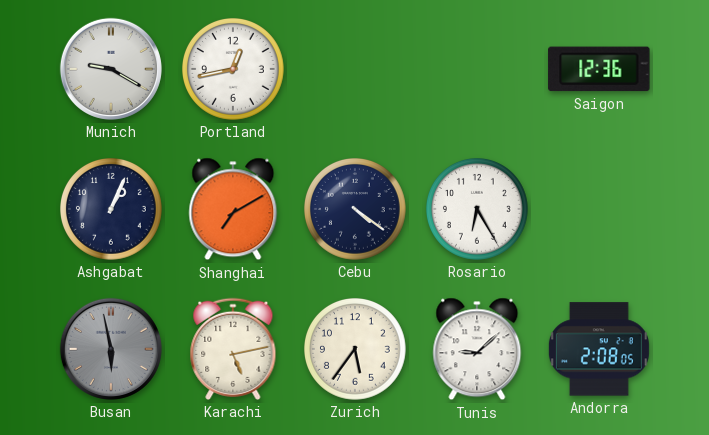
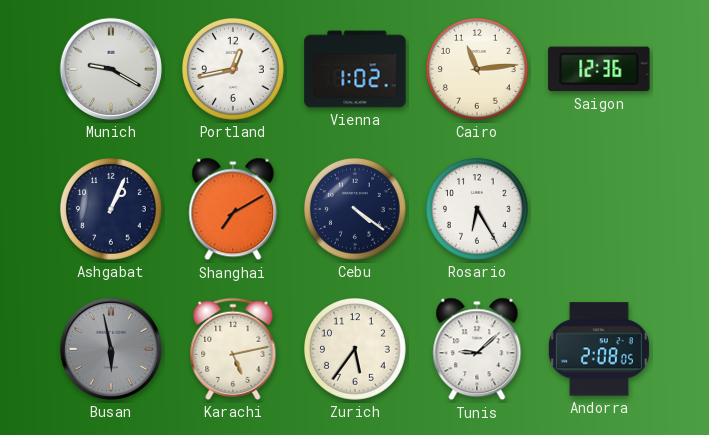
Vienna: none -> 1:02
Cairo: none -> 11:14
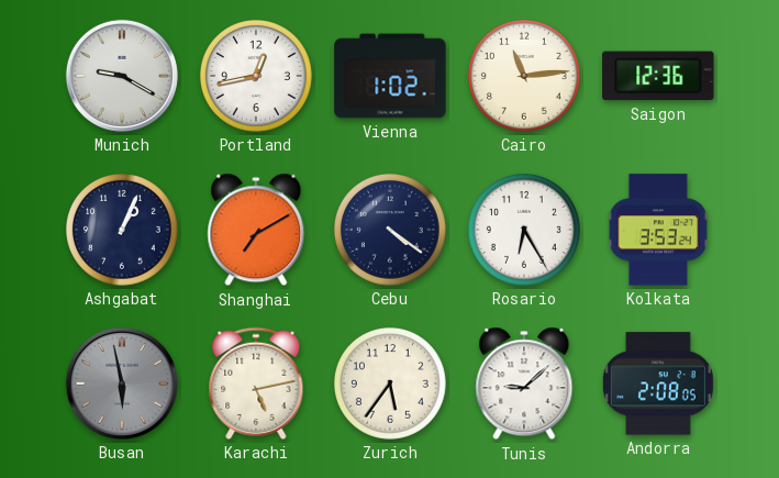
Kolkata: none -> 3:53
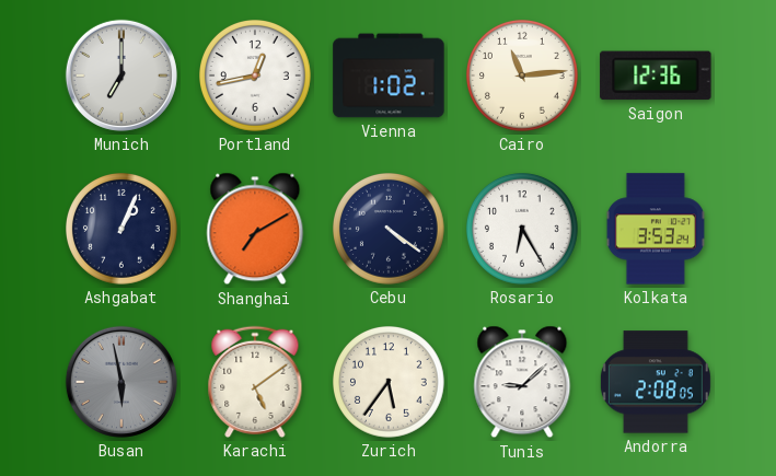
Munich: 9:20 -> 7:00
Karachi: 5:13 -> 5:09
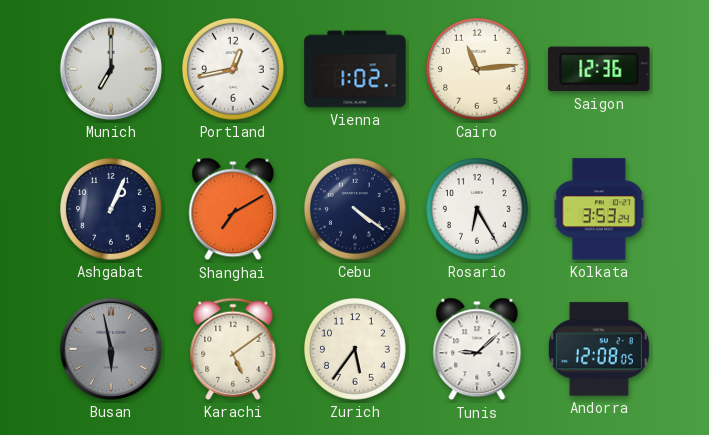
Andorra: 2:08 -> 12:08
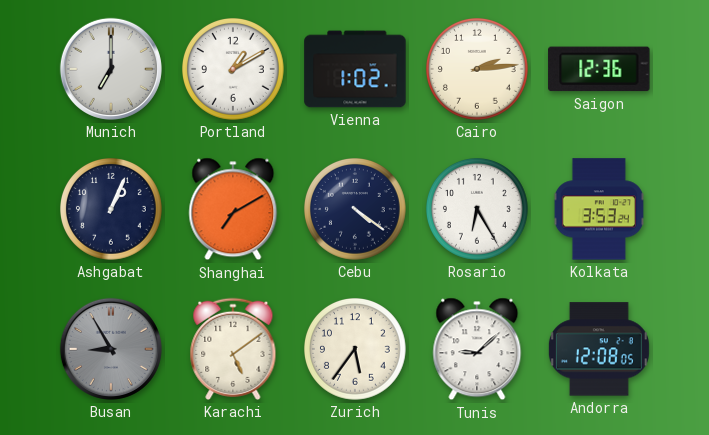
Portland: 12:43 -> 1:10
Cairo: 11:14 -> 2:14
Busan: 5:58 -> 8:55
